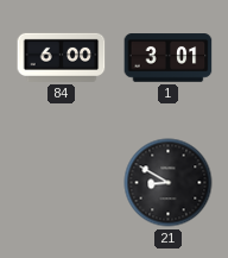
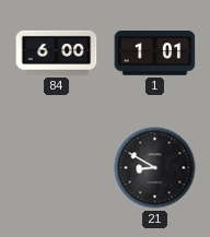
1: 3:01 -> 1:01
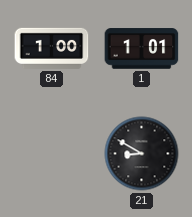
84: 6:00 -> 1:00
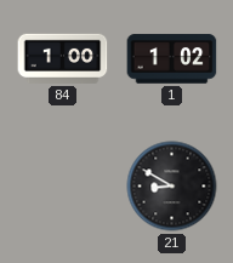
1: 1:01 -> 1:02
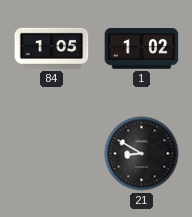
84: 1:00 -> 1:05
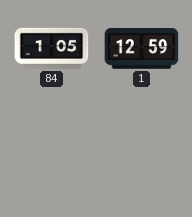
1: 1:02 -> 12:59
21: 8:50 -> none
